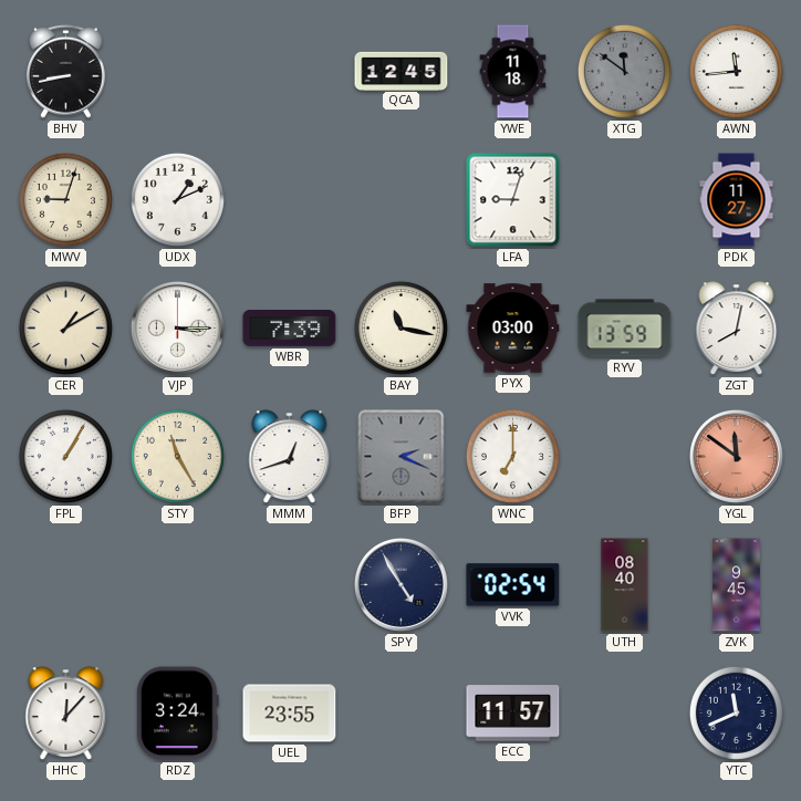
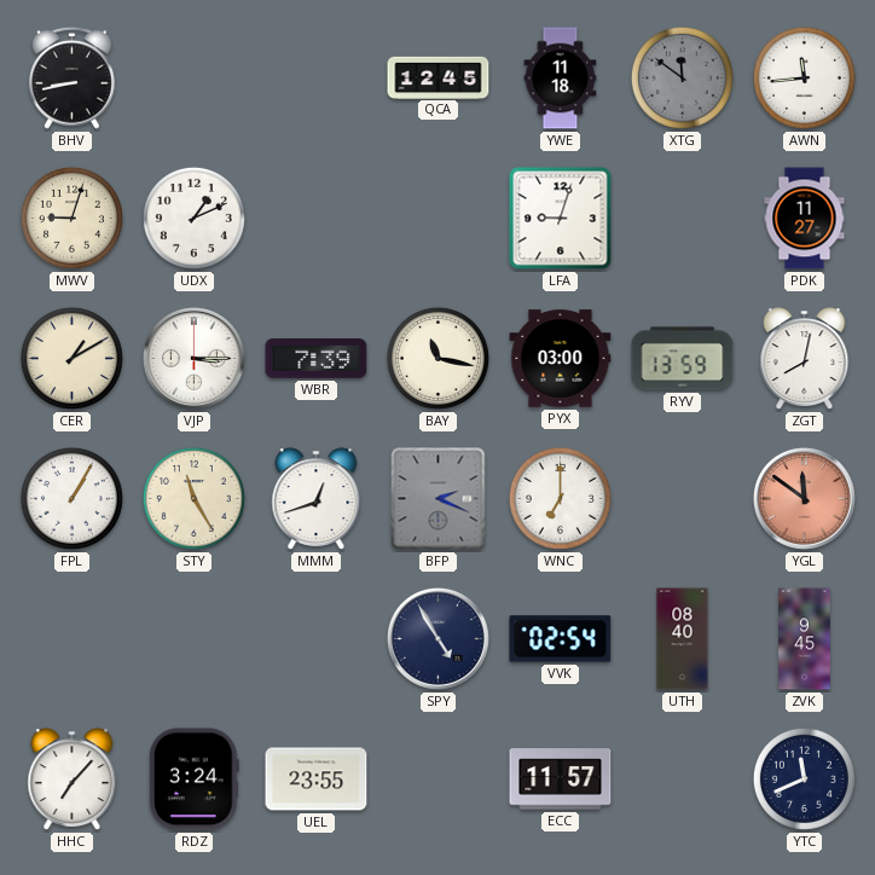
HHC: 12:07 -> 7:07
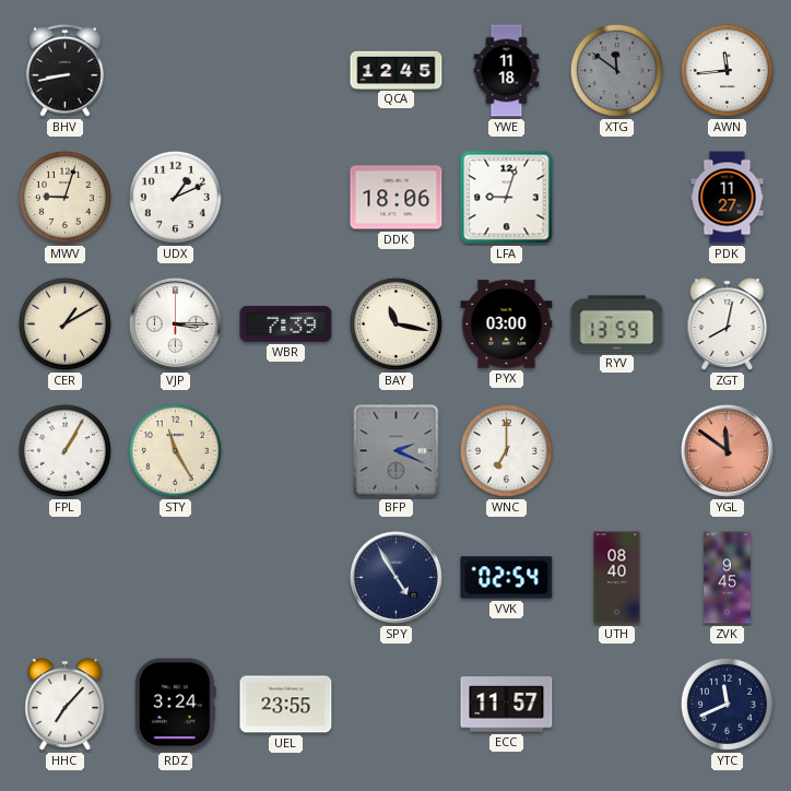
DDK: none -> 18:06
MMM: 12:42 -> none
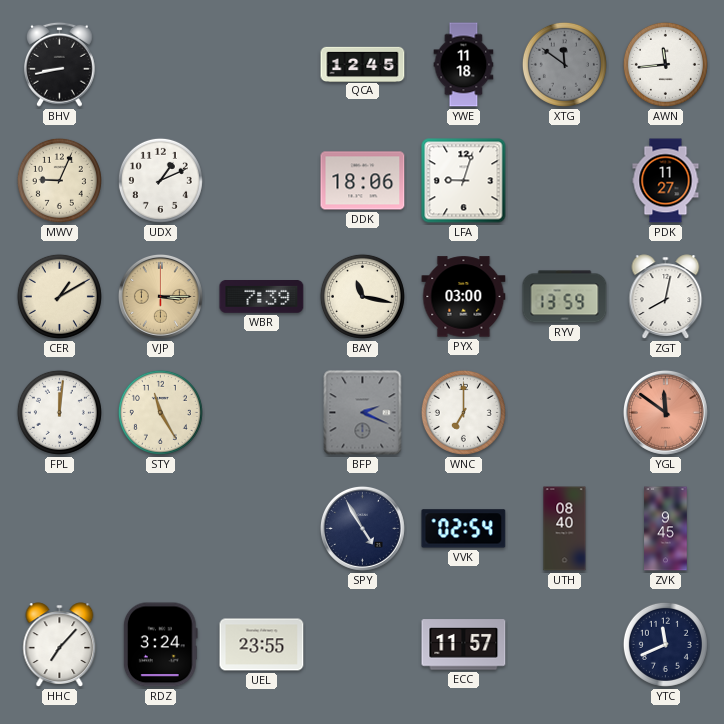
MWV: 9:03 -> 9:04
VJP dial: white -> champagne
FPL: 1:05 -> 12:01
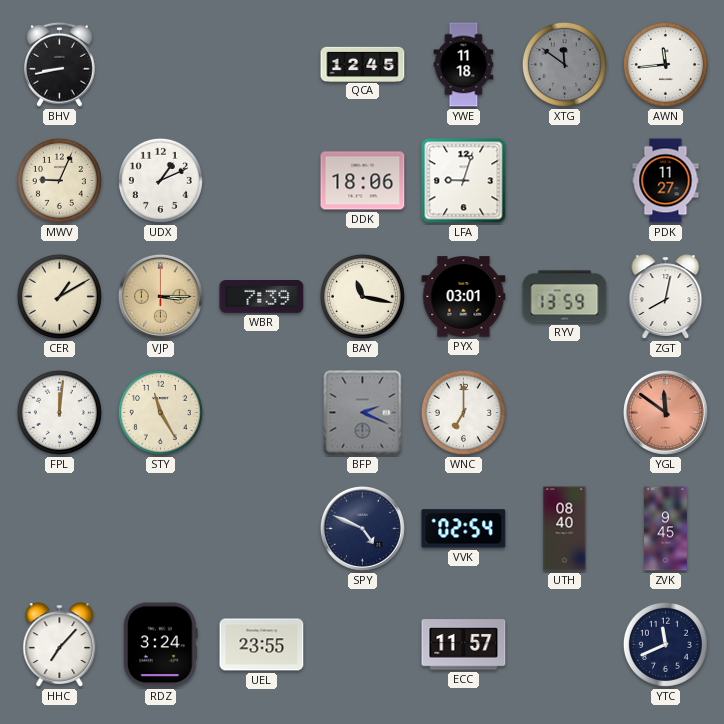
PYX: 03:00 -> 03:01
SPY: 4:55 -> 4:49
